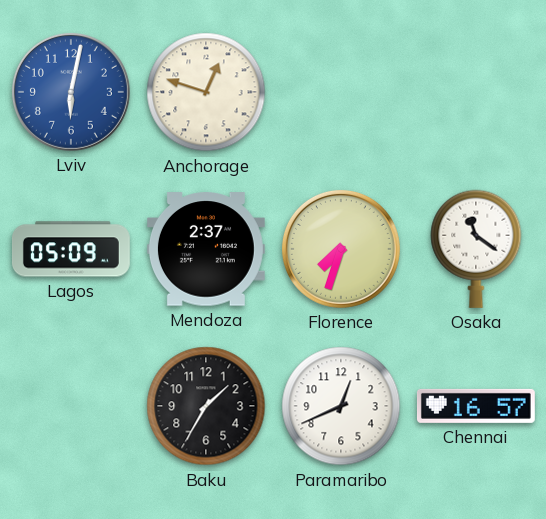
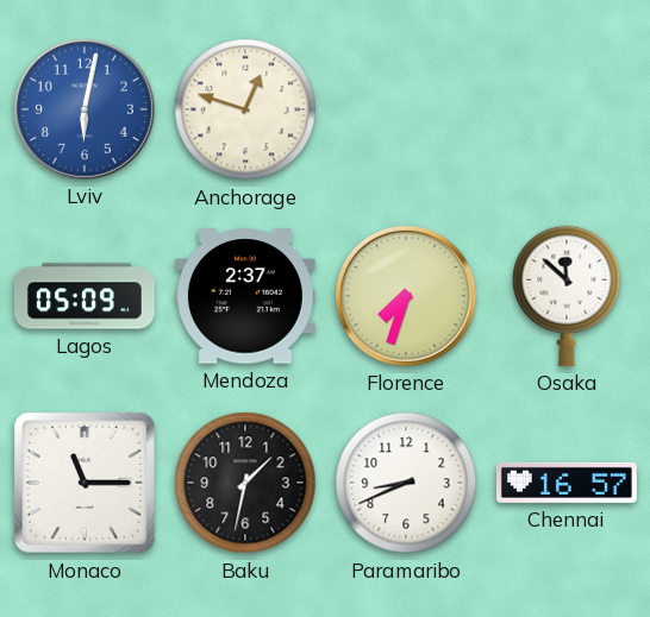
Osaka: 11:21 -> 11:52
Monaco: none -> 11:15
Baku: 1:35 -> 1:32
Paramaribo: 12:41 -> 8:41
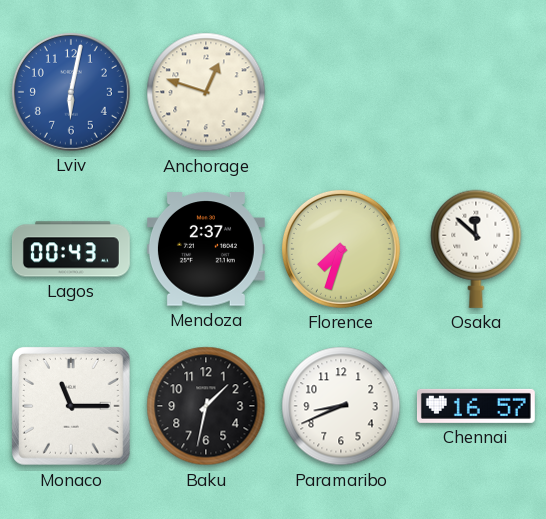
Lagos: 05:09 -> 00:43
